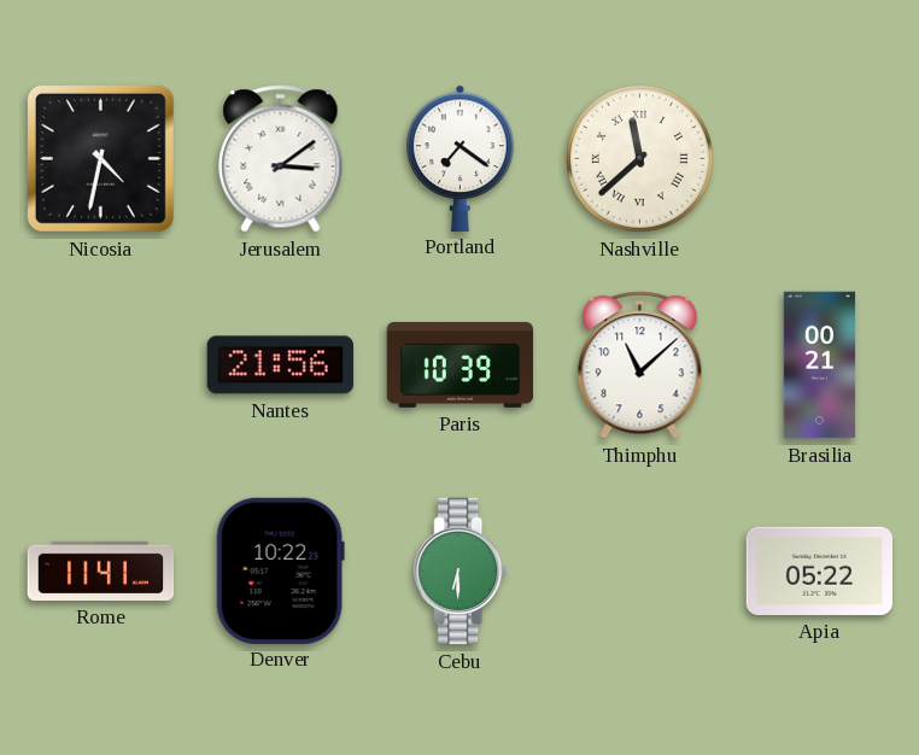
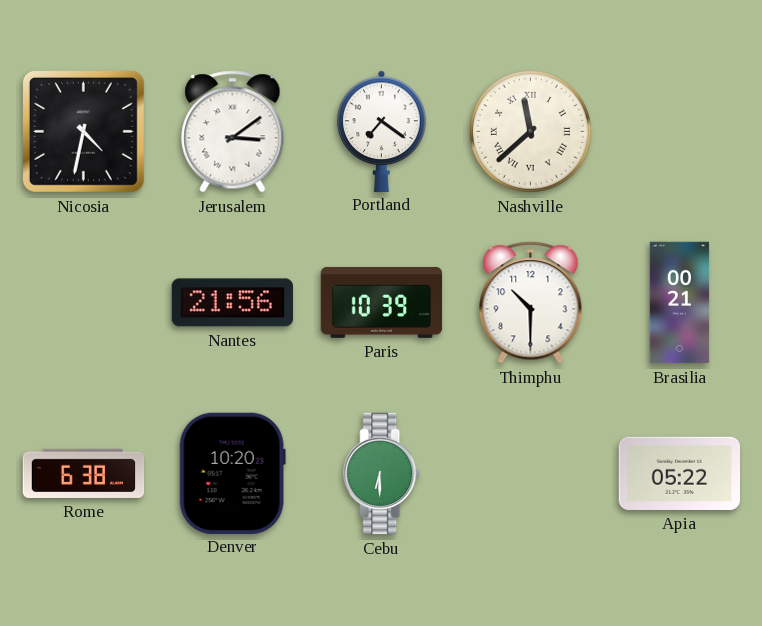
Thimphu: 11:08 -> 10:30
Rome: 11:41 -> 6:38
Denver: 10:22 -> 10:20
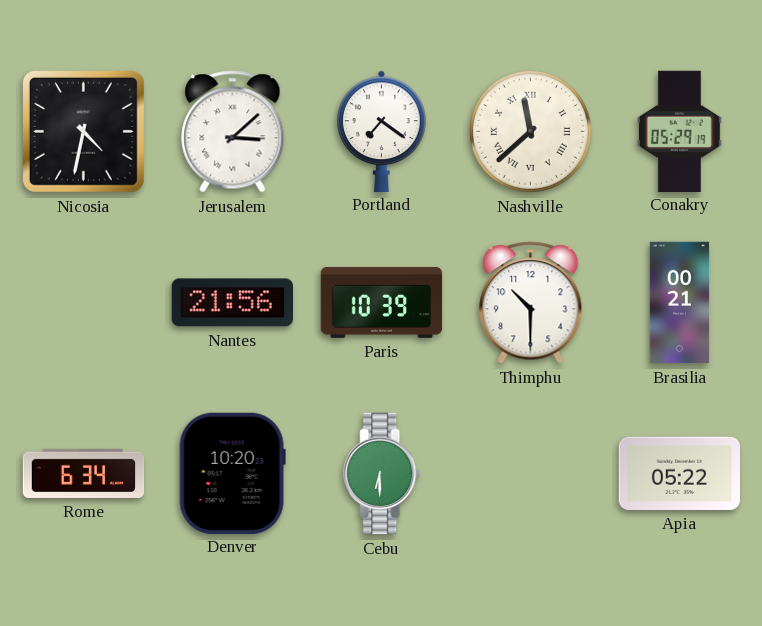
Jerusalem: 3:09 -> 3:08
Conakry: none -> 05:29
Rome: 6:38 -> 6:34
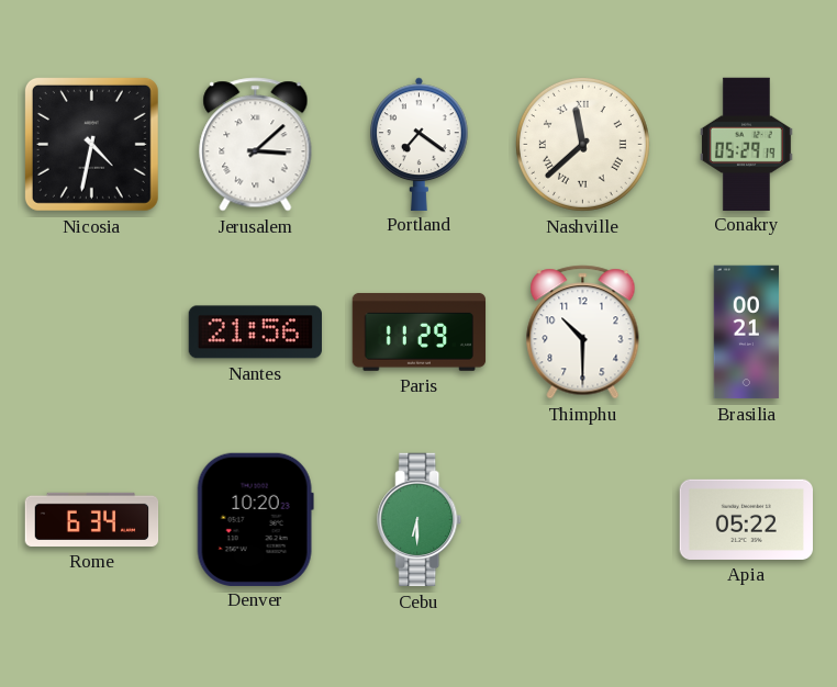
Paris: 10:39 -> 11:29
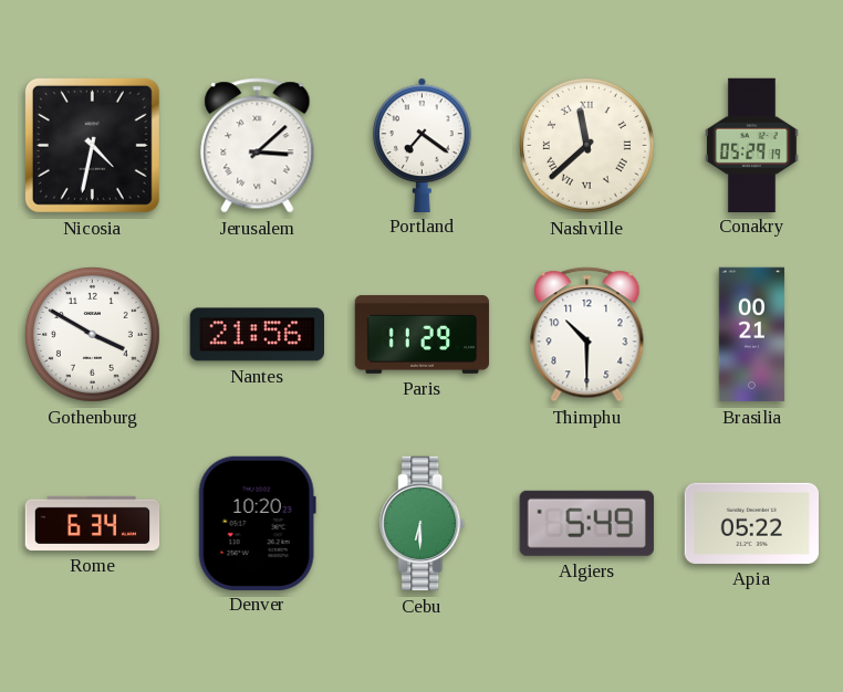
Gothenburg: none -> 3:50
Algiers: none -> 5:49
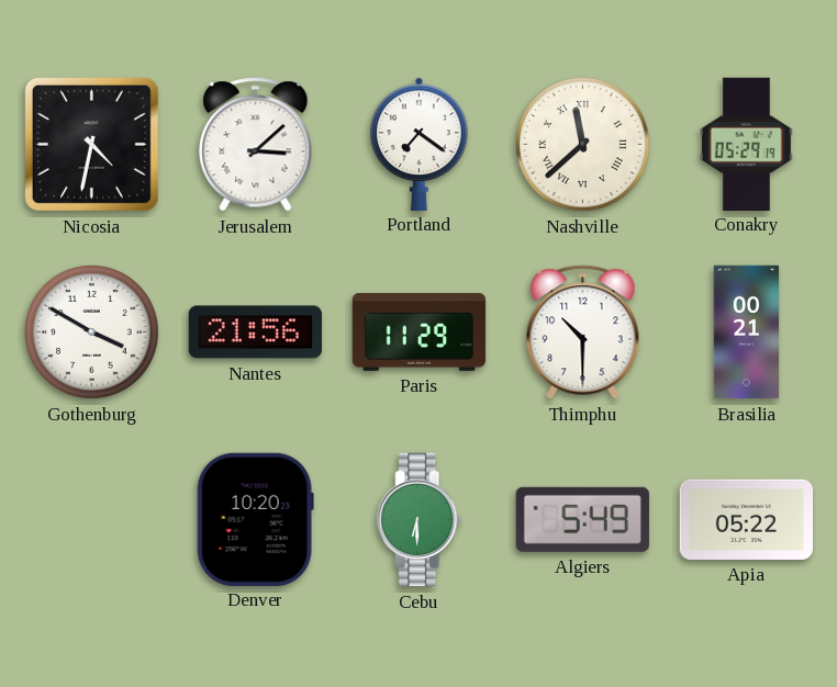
Rome: 6:34 -> none
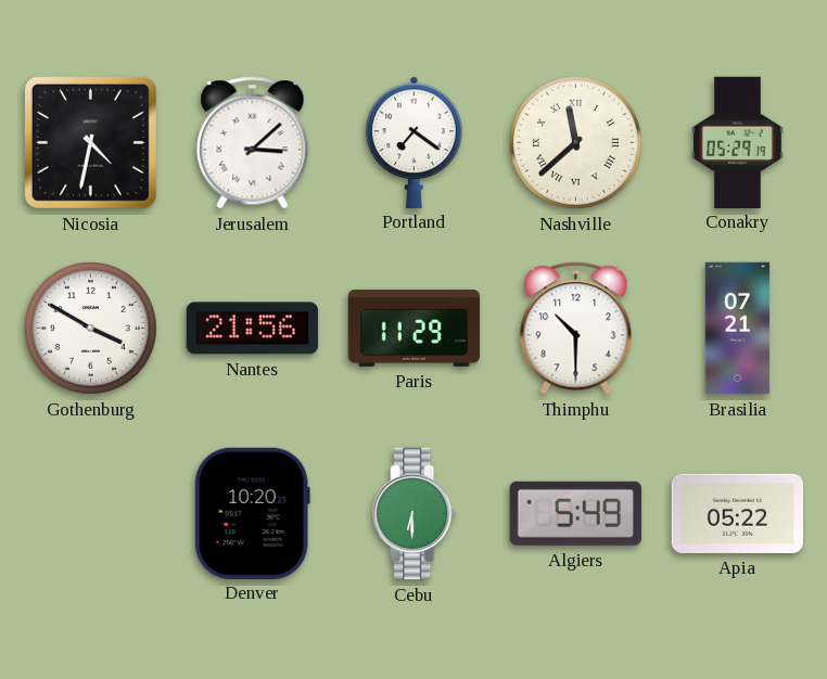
Brasilia: 00:21 -> 07:21
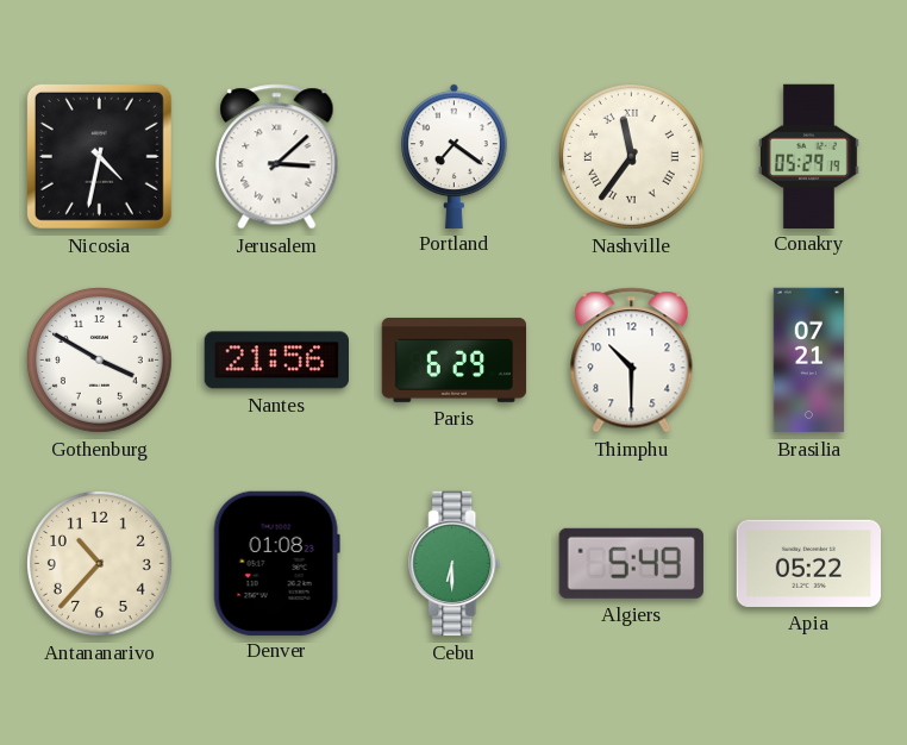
Nashville: 11:38 -> 11:36
Paris: 11:29 -> 6:29
Antananarivo: none -> 10:37
Denver: 10:20 -> 01:08
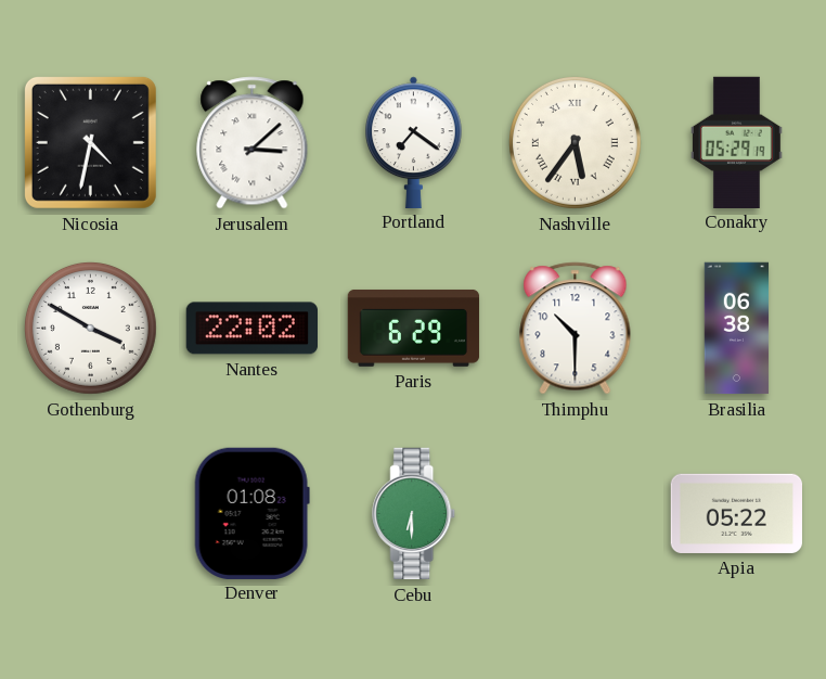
Nashville: 11:36 -> 5:36
Nantes: 21:56 -> 22:02
Brasilia: 07:21 -> 06:38
Antananarivo: 10:37 -> none
Algiers: 5:49 -> none
